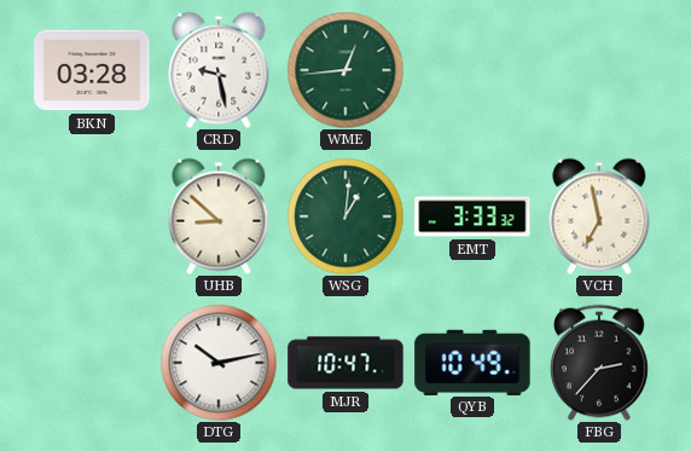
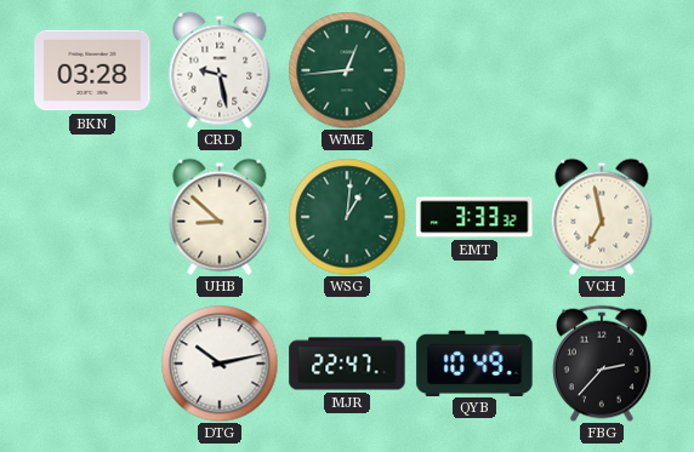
MJR: 10:47 -> 22:47
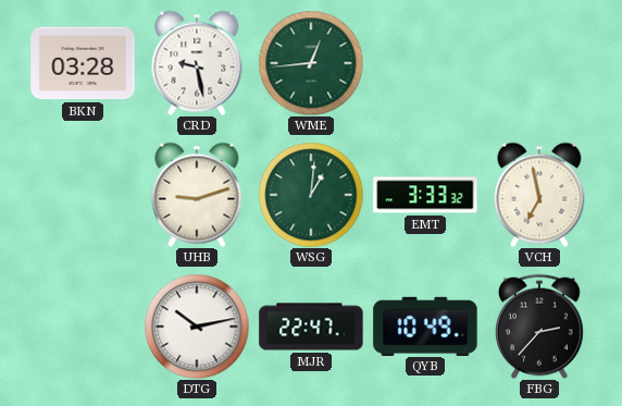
UHB: 8:52 -> 9:12
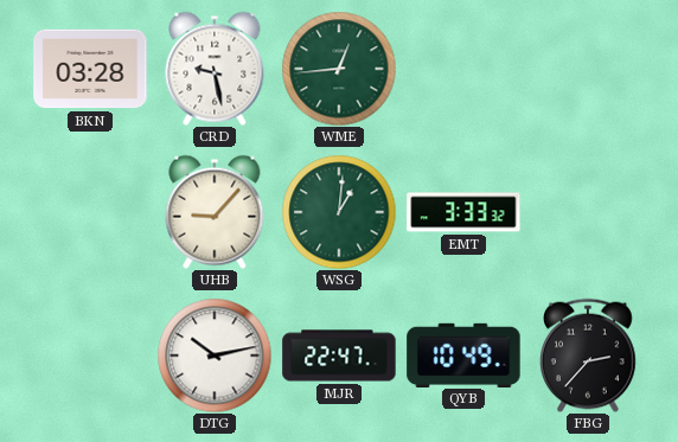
UHB: 9:12 -> 9:07
VCH: 6:58 -> none
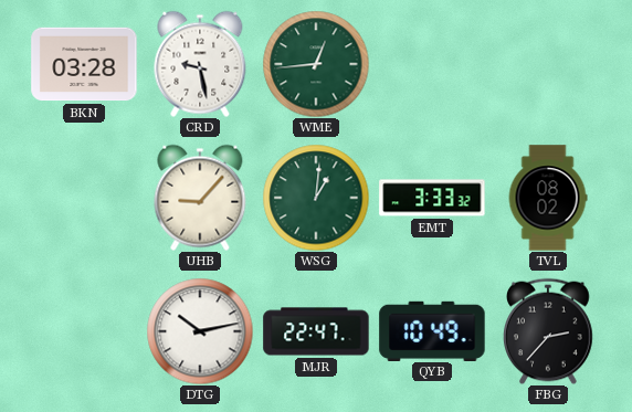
TVL: none -> 08:02
